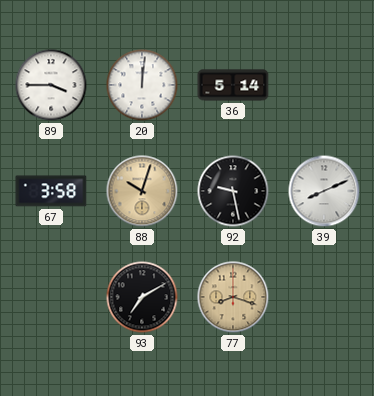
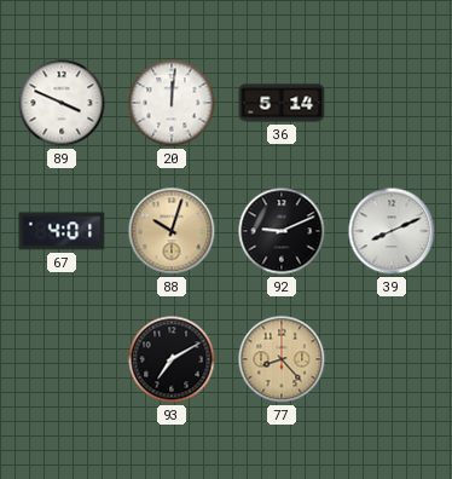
89: 3:45 -> 3:49
67: 3:58 -> 4:01
92: 9:28 -> 9:11
77: 8:18 -> 8:23
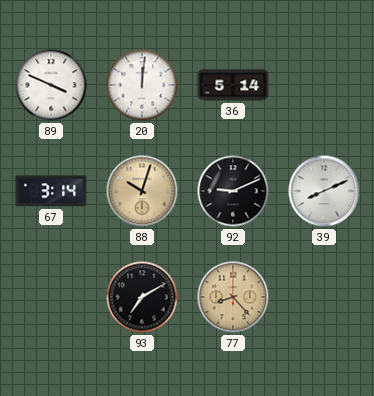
67: 4:01 -> 3:14
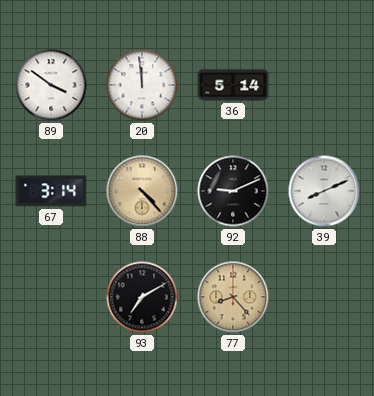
89: 3:49 -> 3:51
20: 12:01 -> 11:59
88: 10:03 -> 4:23
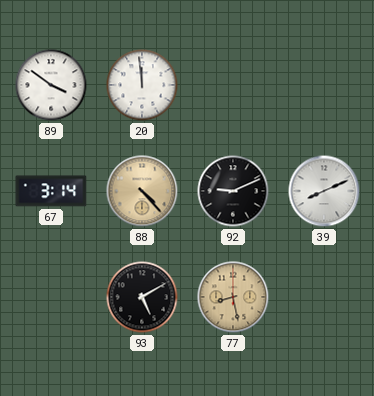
36: 5:14 -> none
93: 7:10 -> 5:10
77: 8:23 -> 8:28
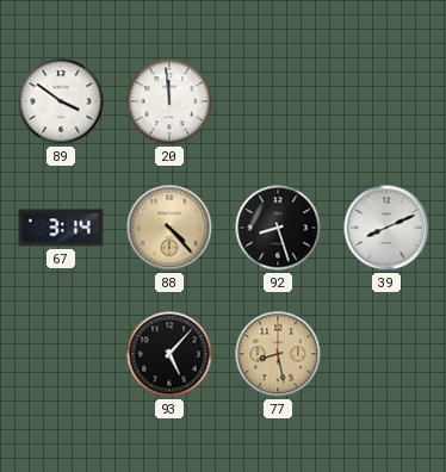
92: 9:11 -> 8:27
93: 5:10 -> 5:07
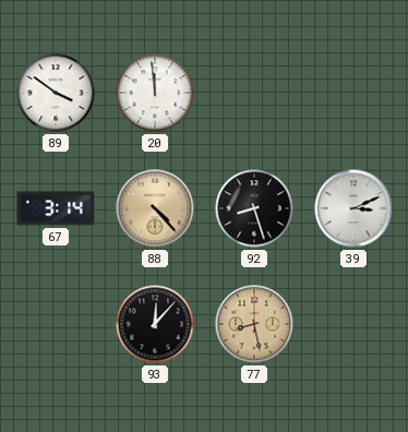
39: 8:11 -> 3:11
93: 5:07 -> 12:07
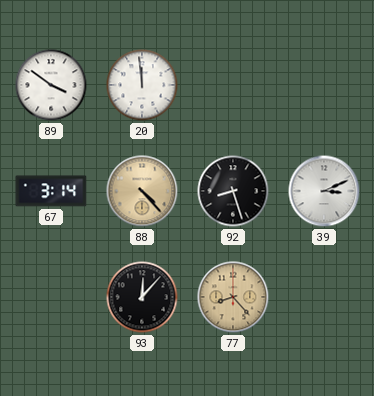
77: 8:28 -> 8:23
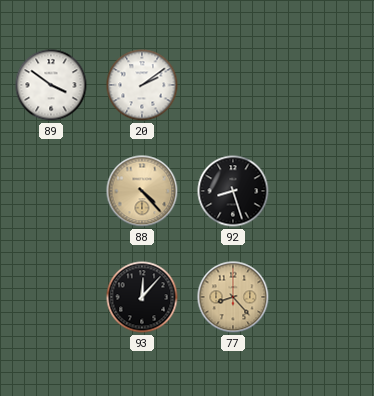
20: 11:59 -> 2:09
67: 3:14 -> none
39: 3:11 -> none
